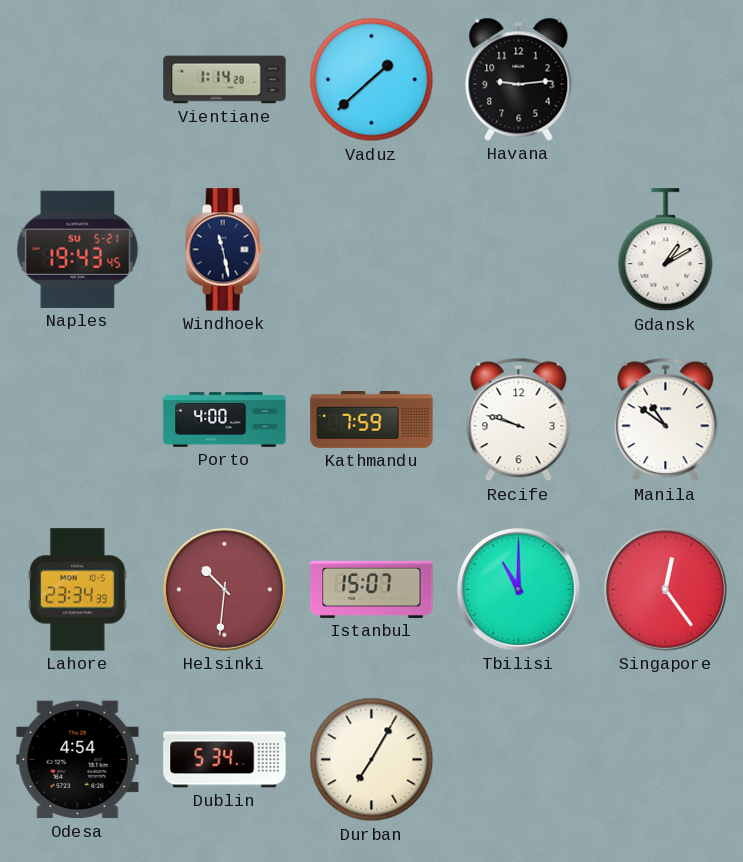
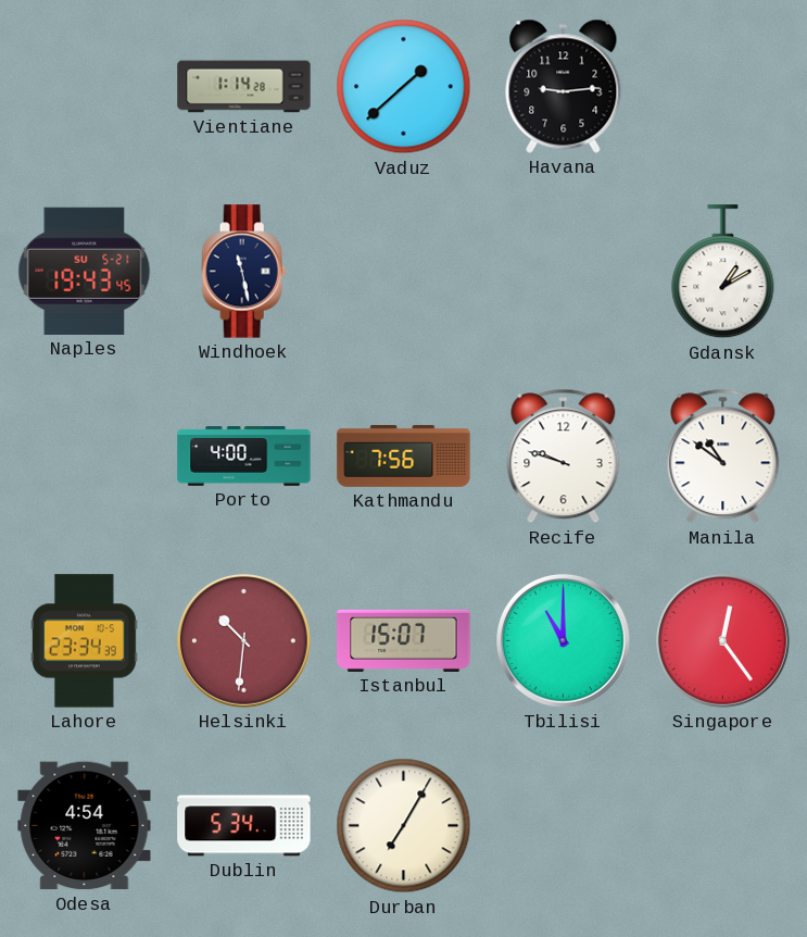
Kathmandu: 7:59 -> 7:56
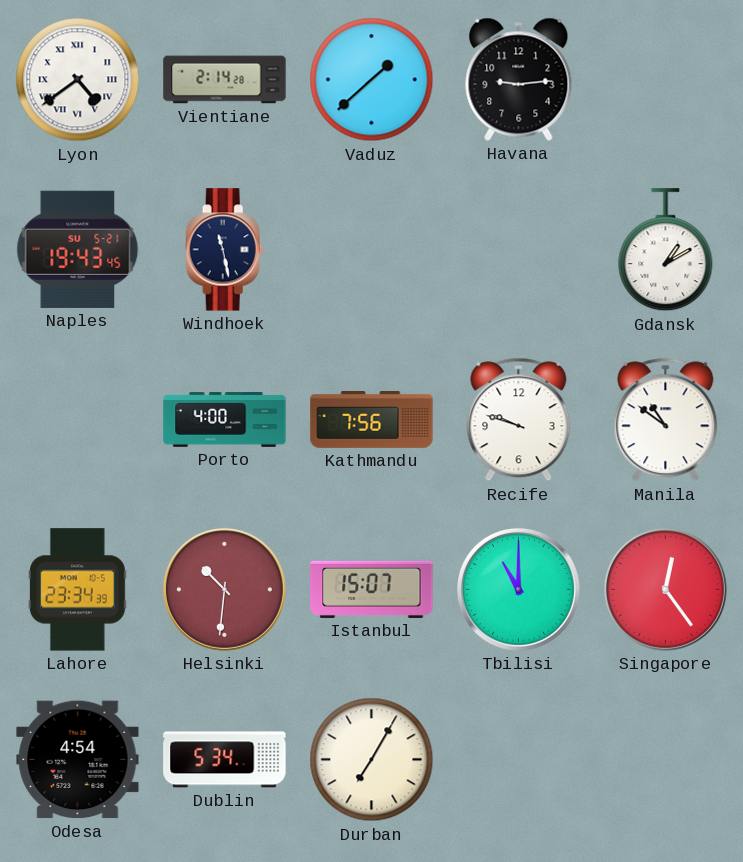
Lyon: none -> 4:39
Vientiane: 1:14 -> 2:14
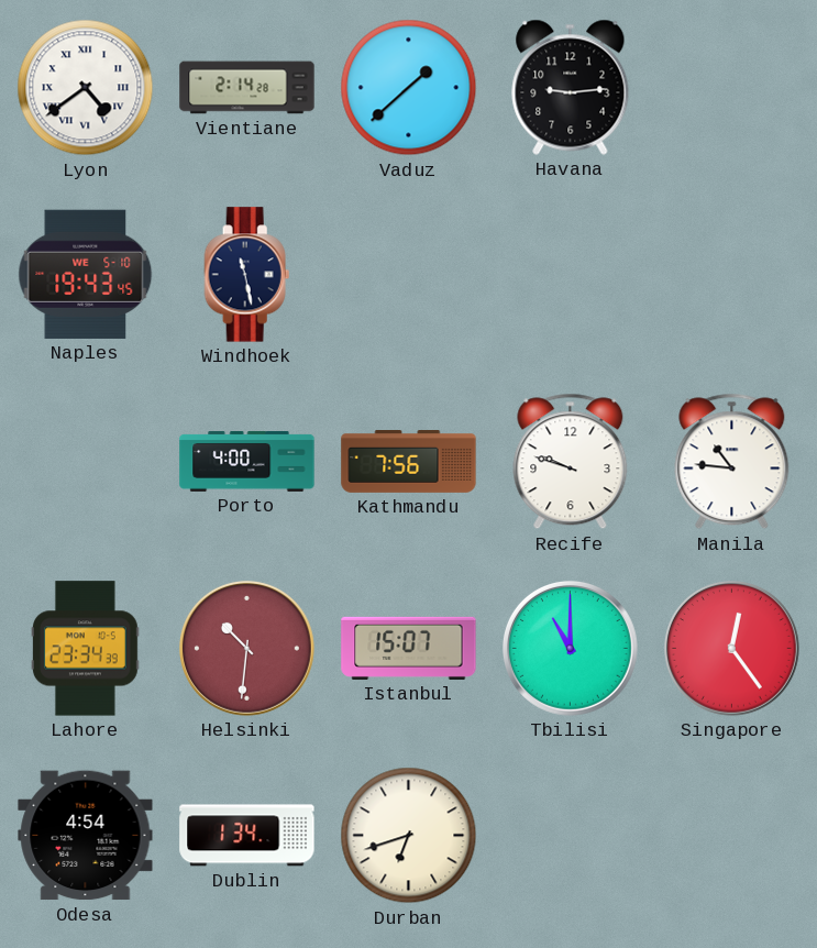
Naples date: SU 5-21 -> WE 5-10
Gdansk: 1:10 -> none
Manila: 10:51 -> 10:46
Dublin: 5:34 -> 1:34
Durban: 7:05 -> 6:42
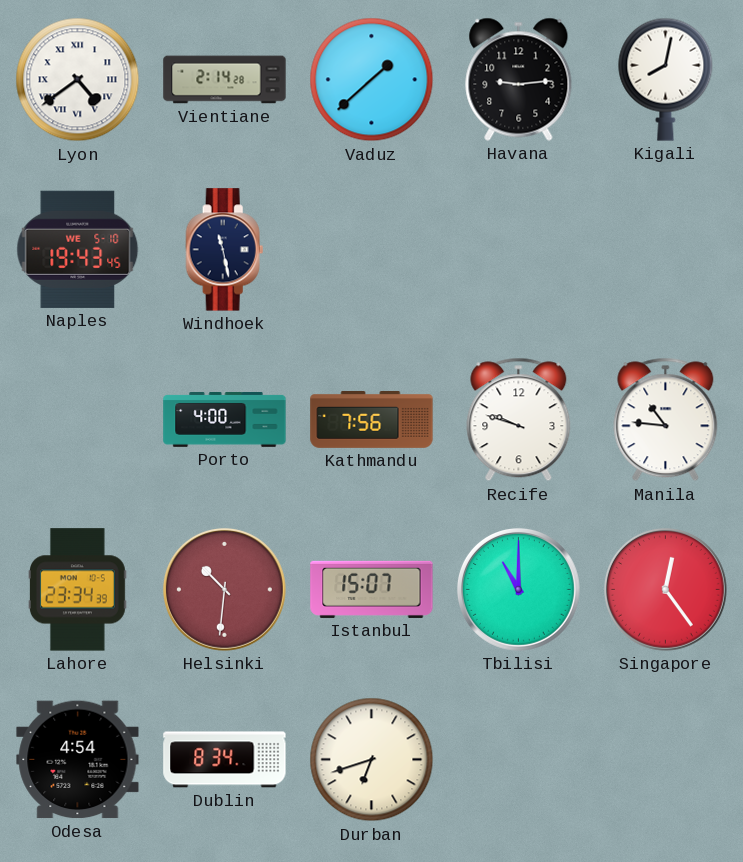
Kigali: none -> 8:02
Dublin: 1:34 -> 8:34
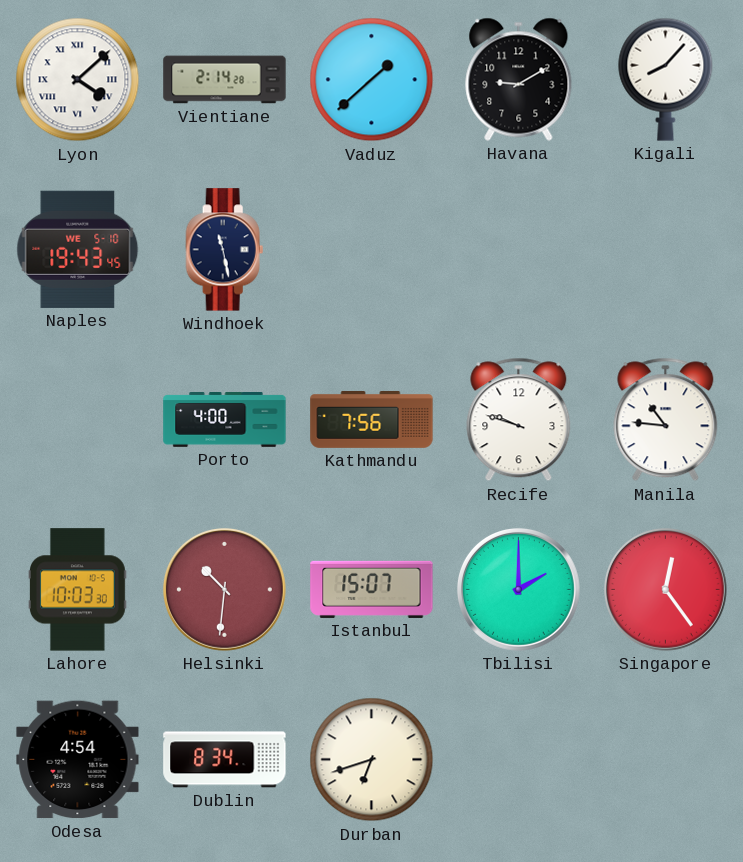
Lyon: 4:39 -> 4:08
Havana: 9:14 -> 9:10
Kigali: 8:02 -> 8:07
Lahore: 23:34 -> 10:03
Tbilisi: 11:00 -> 2:00
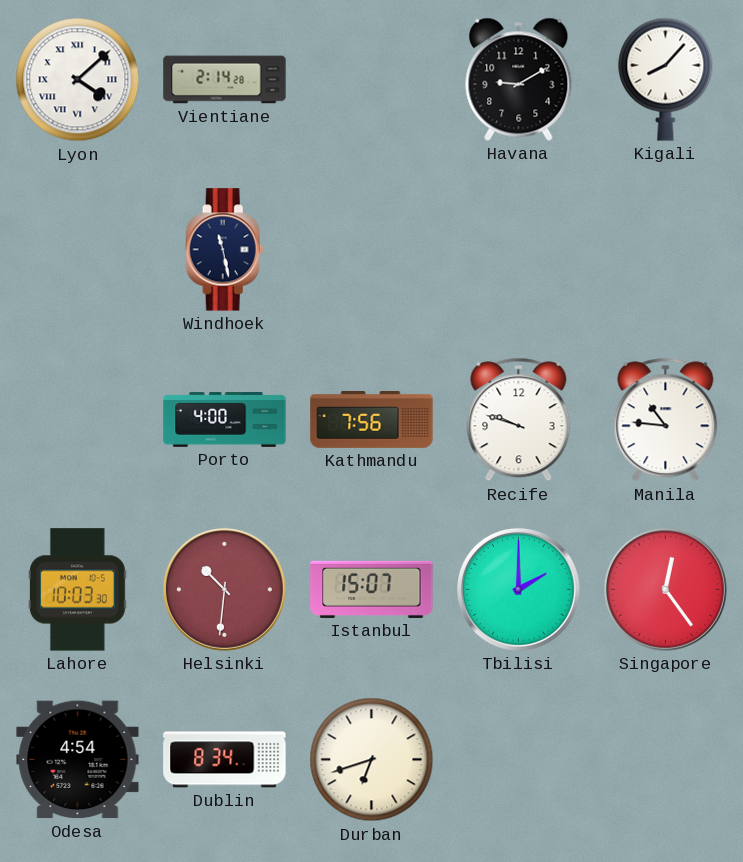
Vaduz: 1:38 -> none
Naples: 19:43 -> none
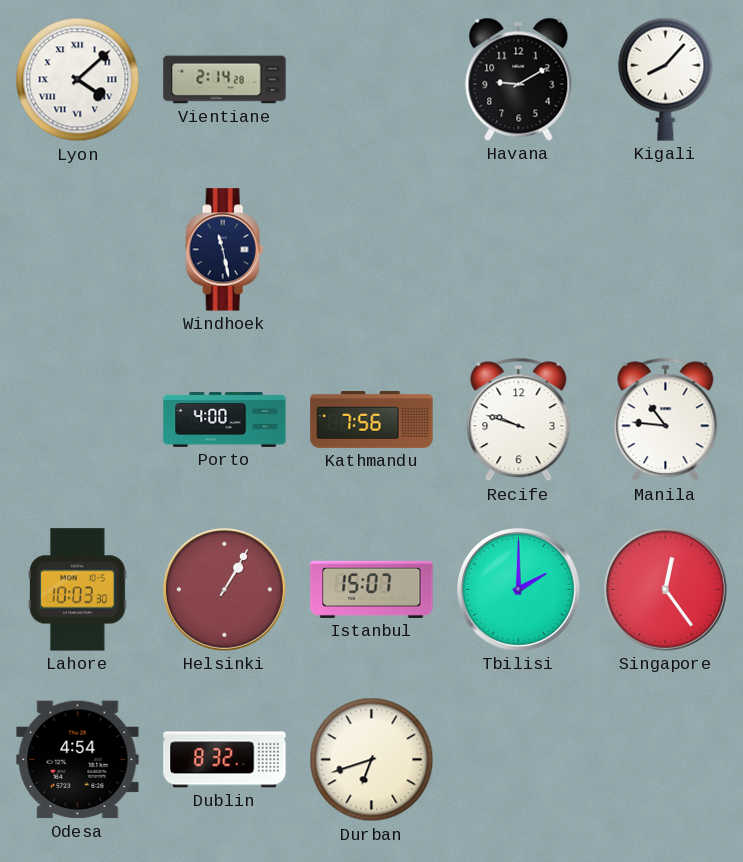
Helsinki: 10:31 -> 1:05
Dublin: 8:34 -> 8:32
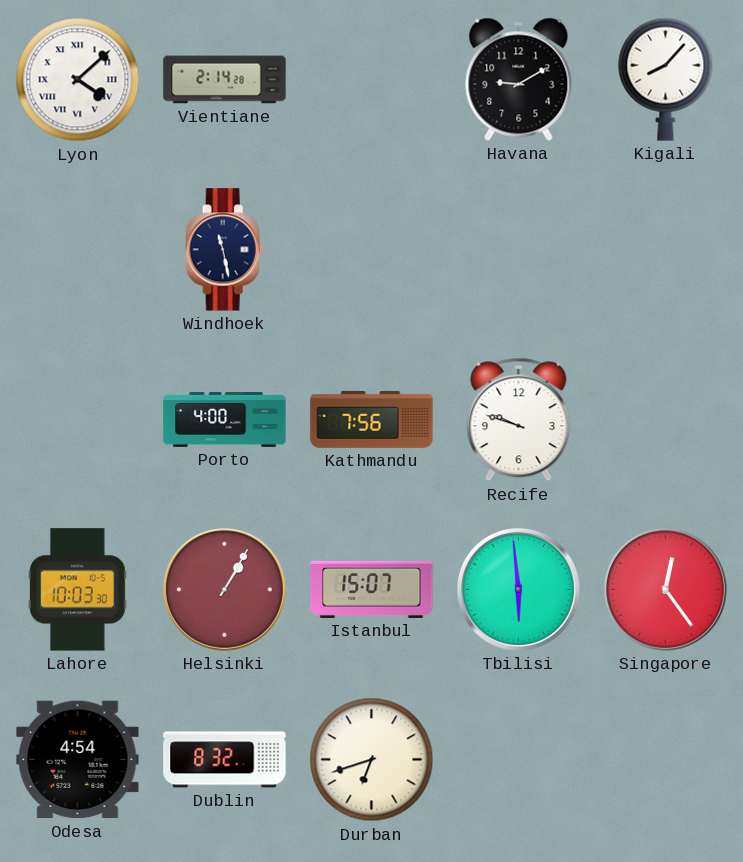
Manila: 10:46 -> none
Tbilisi: 2:00 -> 5:59
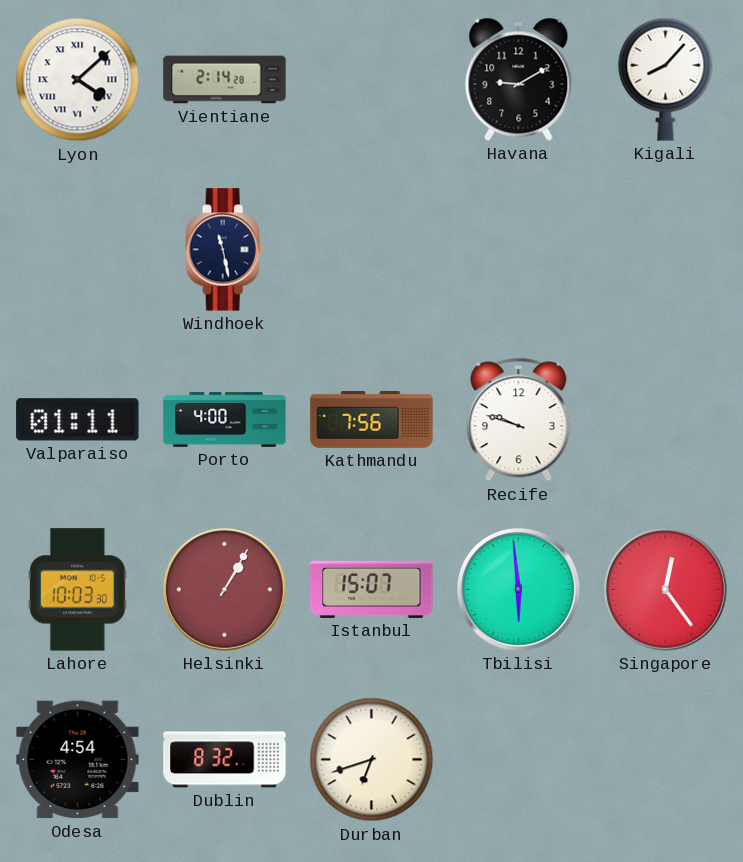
Valparaiso: none -> 01:11
